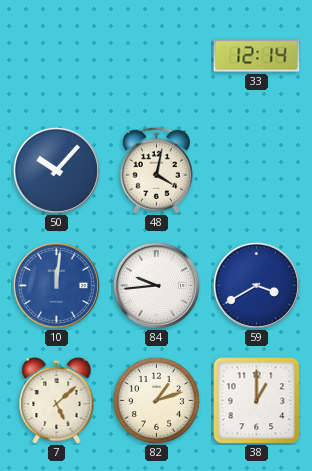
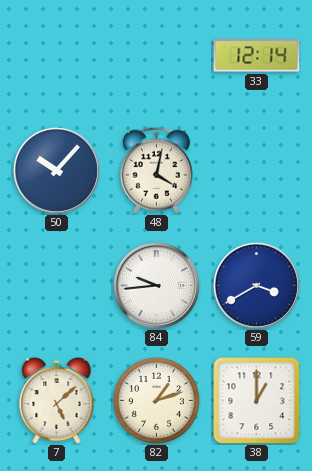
10: 12:01 -> none
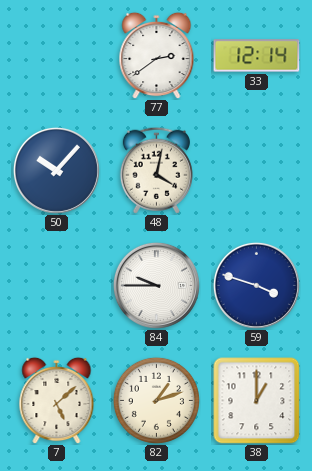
77: none -> 2:39
84: 9:44 -> 9:45
59: 3:40 -> 3:48
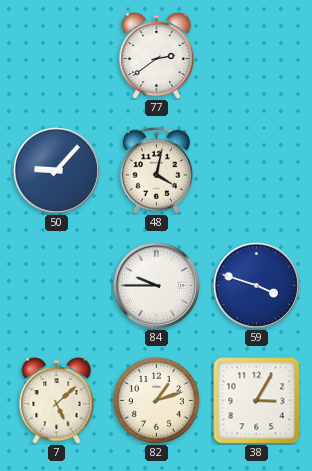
33: 12:14 -> none
50: 10:07 -> 9:07
38: 1:00 -> 3:05
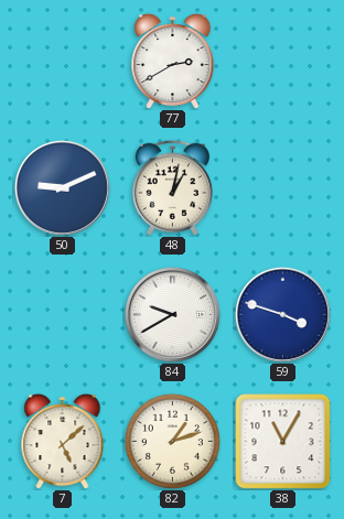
77: 2:39 -> 2:40
50: 9:07 -> 9:11
48: 4:02 -> 1:02
84: 9:45 -> 9:40
38: 3:05 -> 11:05
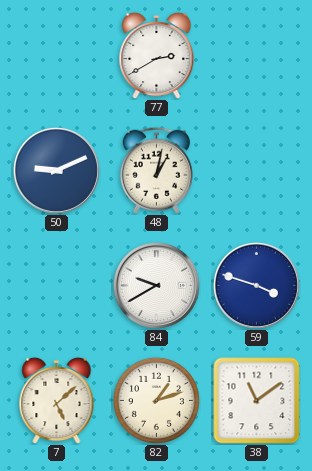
38: 11:05 -> 11:09
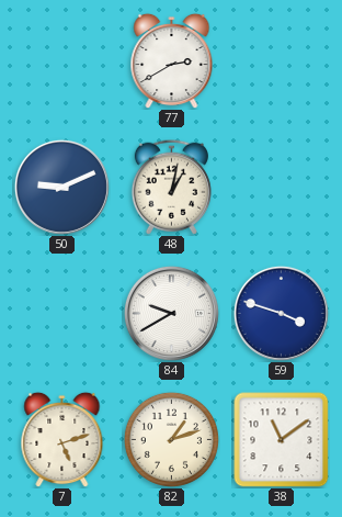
7: 5:08 -> 5:12
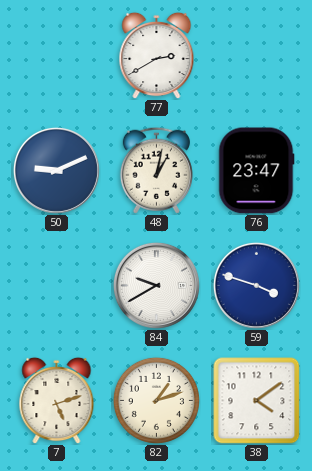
76: none -> 23:47
38: 11:09 -> 4:09
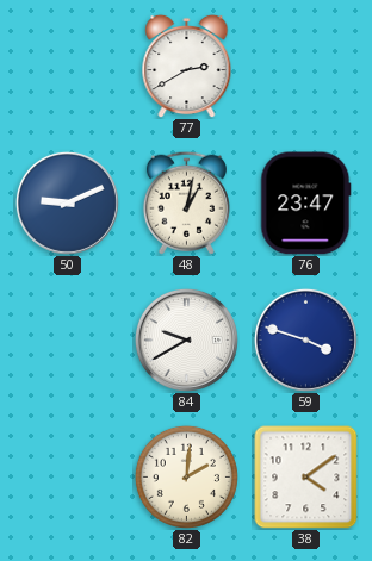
7: 5:12 -> none
82: 1:12 -> 2:01
